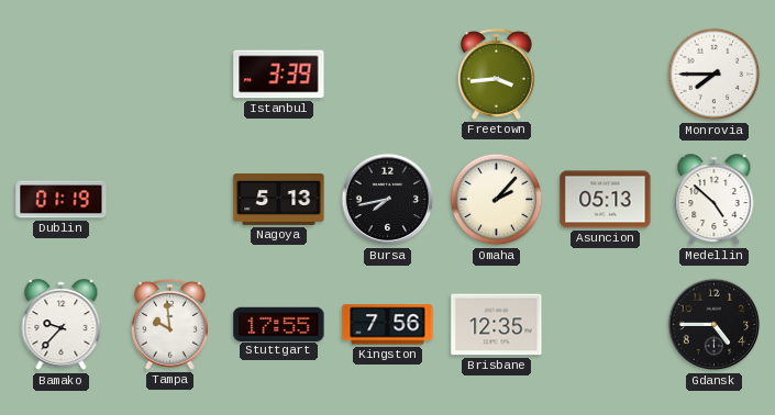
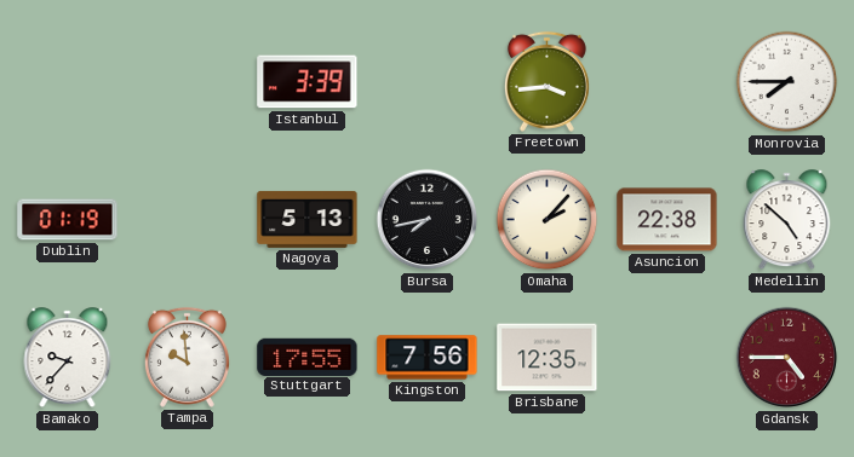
Asuncion: 05:13 -> 22:38
Gdansk dial: black -> burgundy
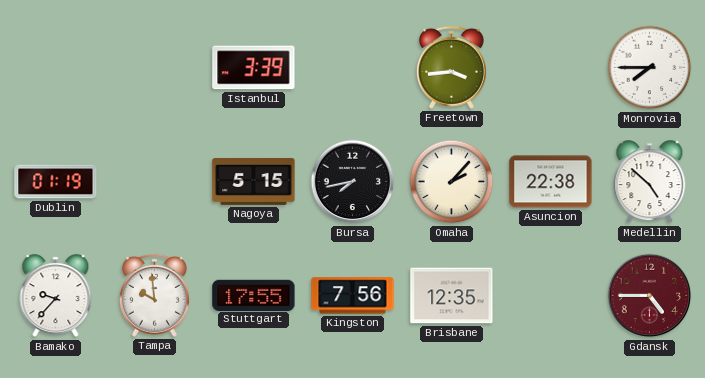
Nagoya: 5:13 -> 5:15
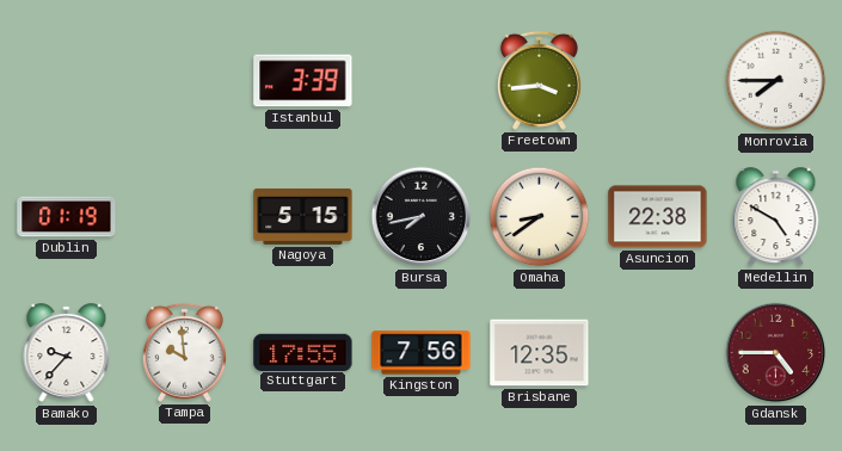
Omaha: 2:07 -> 8:39
Medellin: 4:52 -> 4:50
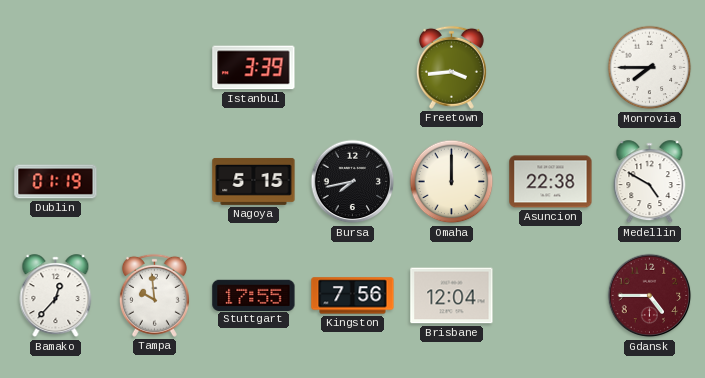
Omaha: 8:39 -> 12:00
Bamako: 9:37 -> 12:37
Brisbane: 12:35 -> 12:04
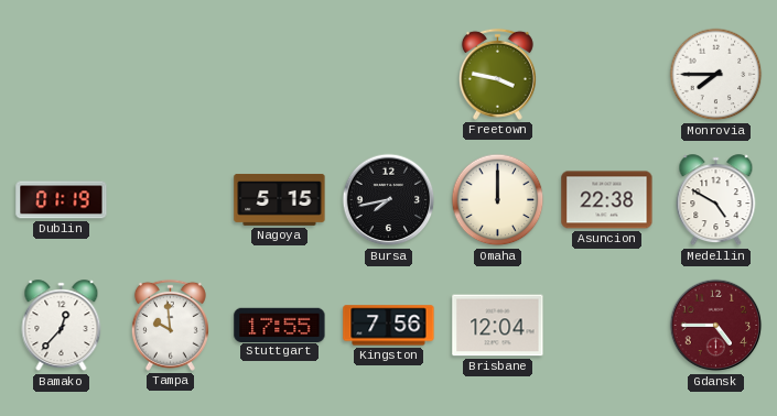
Istanbul: 3:39 -> none
Freetown: 3:44 -> 3:47
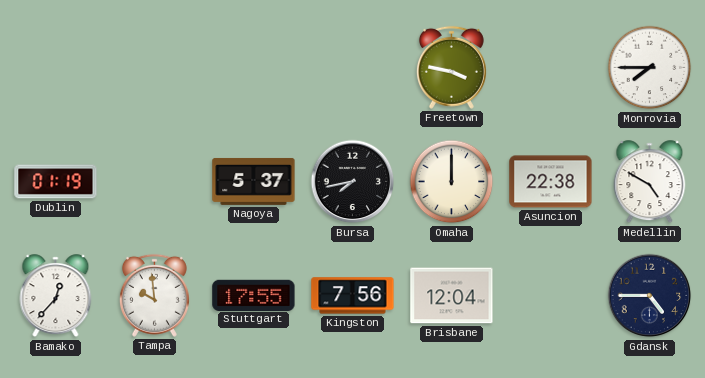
Nagoya: 5:15 -> 5:37
Gdansk dial: burgundy -> navy
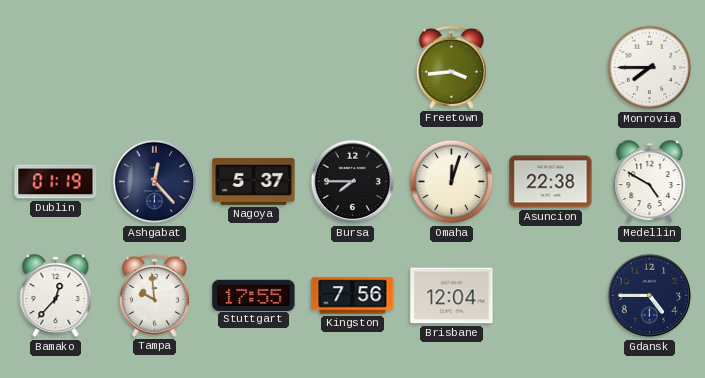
Freetown: 3:47 -> 3:44
Ashgabat: none -> 12:23
Bursa: 7:43 -> 7:45
Omaha: 12:00 -> 12:03
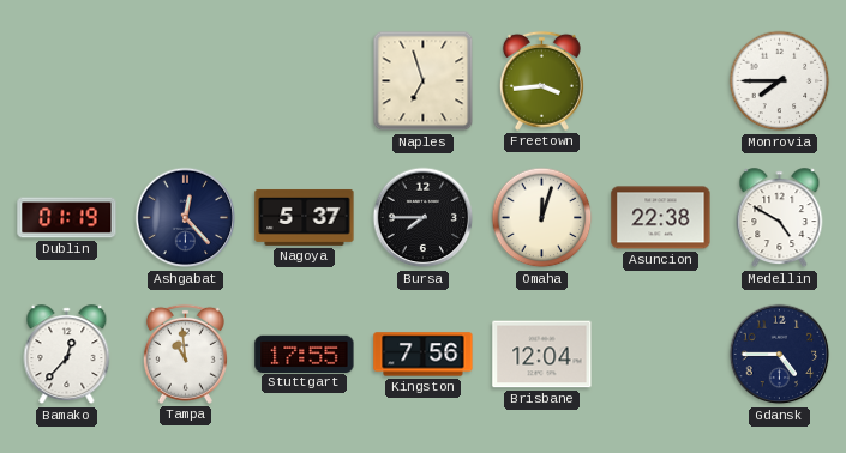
Naples: none -> 6:57
Tampa: 9:59 -> 10:59
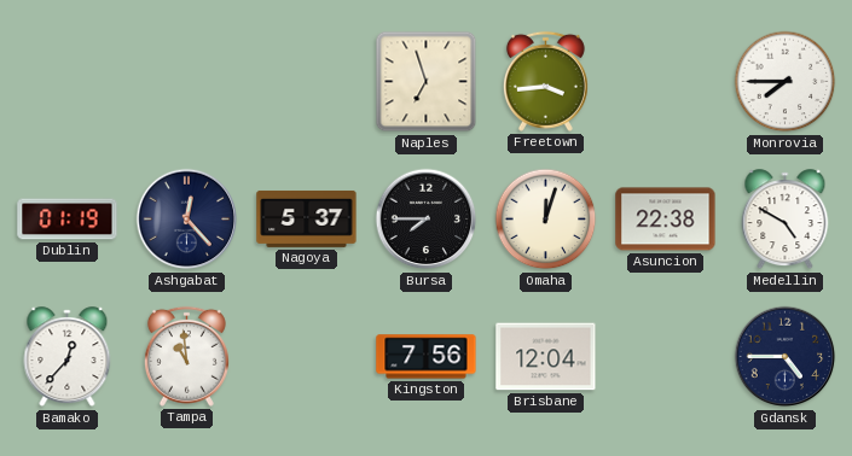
Stuttgart: 17:55 -> none
